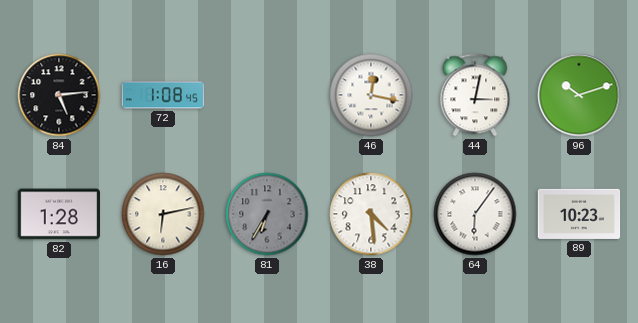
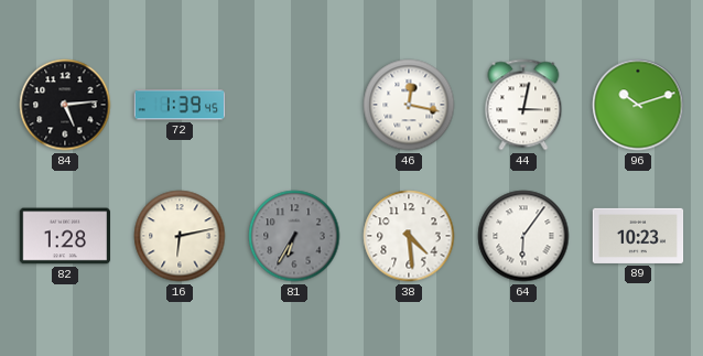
72: 1:08 -> 1:39
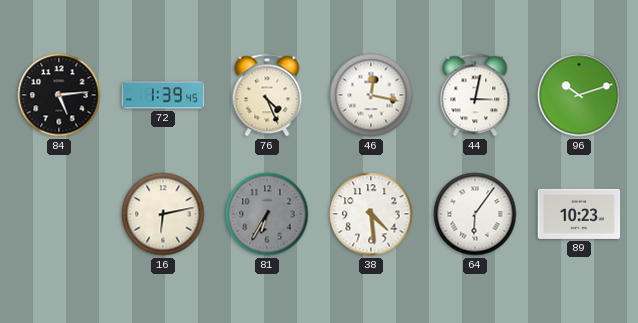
76: none -> 4:26
82: 1:28 -> none
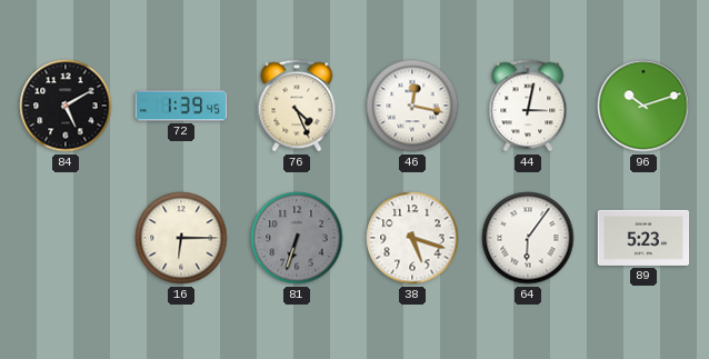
84: 5:14 -> 5:10
16: 6:13 -> 6:15
81: 6:35 -> 6:33
38: 4:29 -> 5:18
89: 10:23 -> 5:23
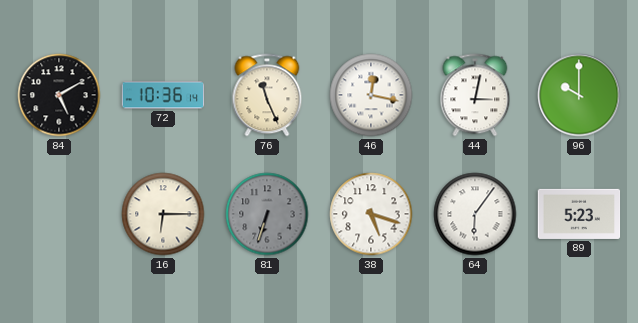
72: 1:39 -> 10:36
76: 4:26 -> 11:26
96: 10:12 -> 10:00
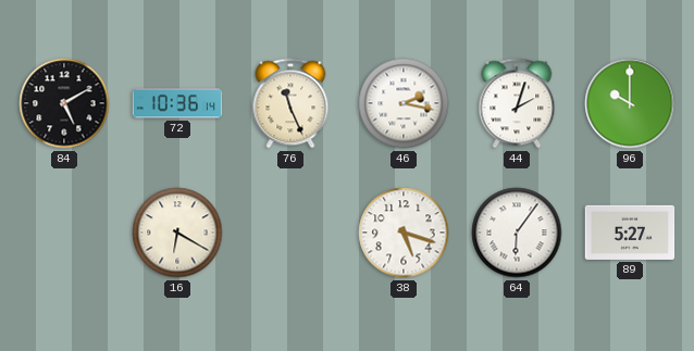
46: 12:17 -> 2:17
44: 3:02 -> 2:03
16: 6:15 -> 6:20
81: 6:33 -> none
89: 5:23 -> 5:27
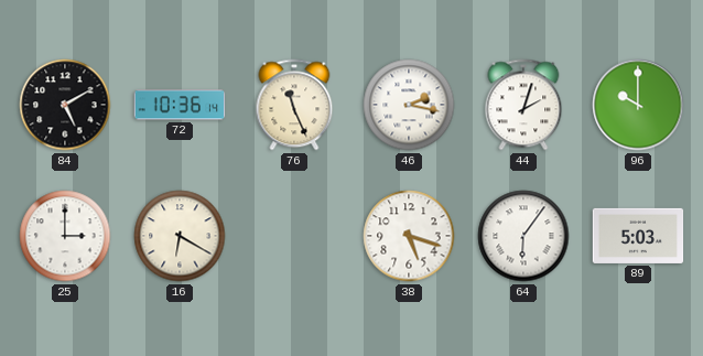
25: none -> 3:00
89: 5:27 -> 5:03
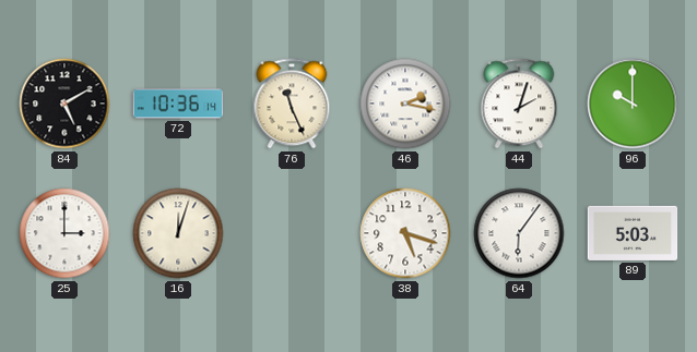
16: 6:20 -> 12:03
